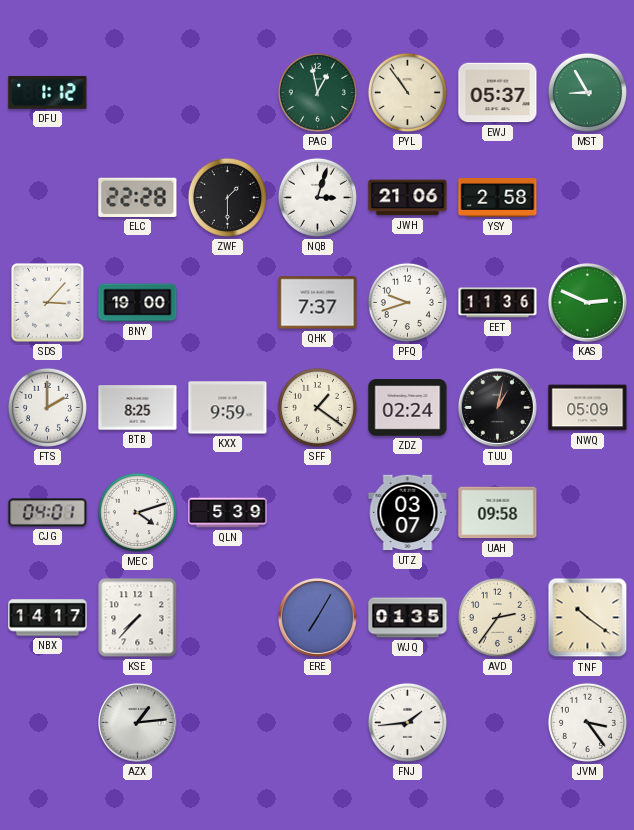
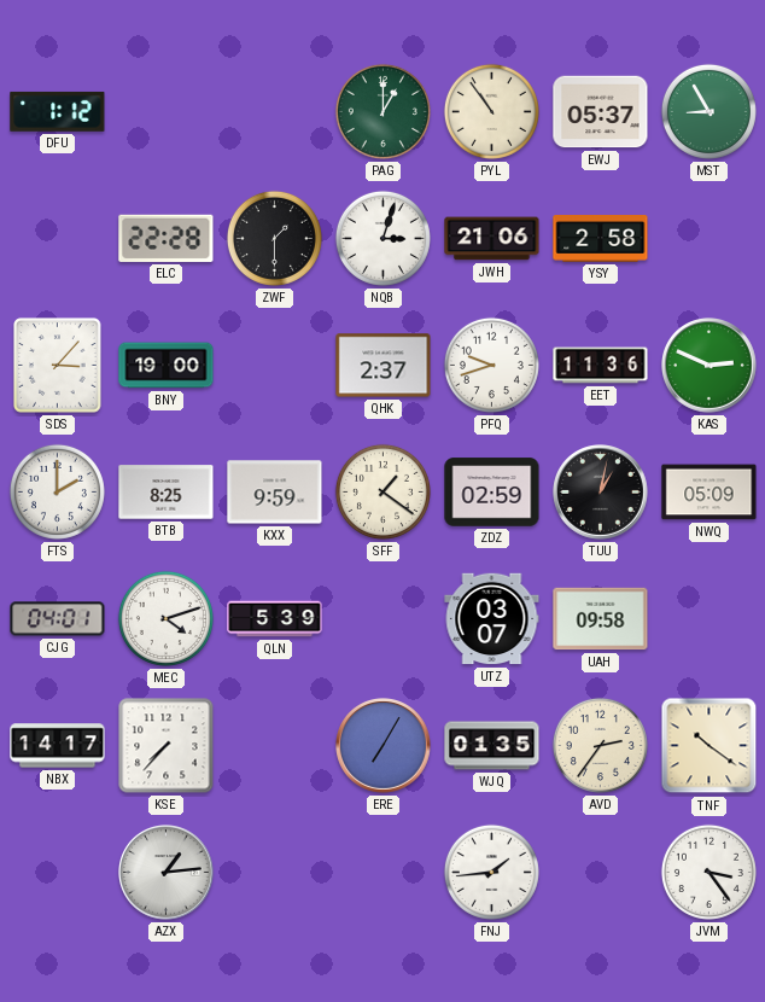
PAG: 12:58 -> 1:00
QHK: 7:37 -> 2:37
ZDZ: 02:24 -> 02:59
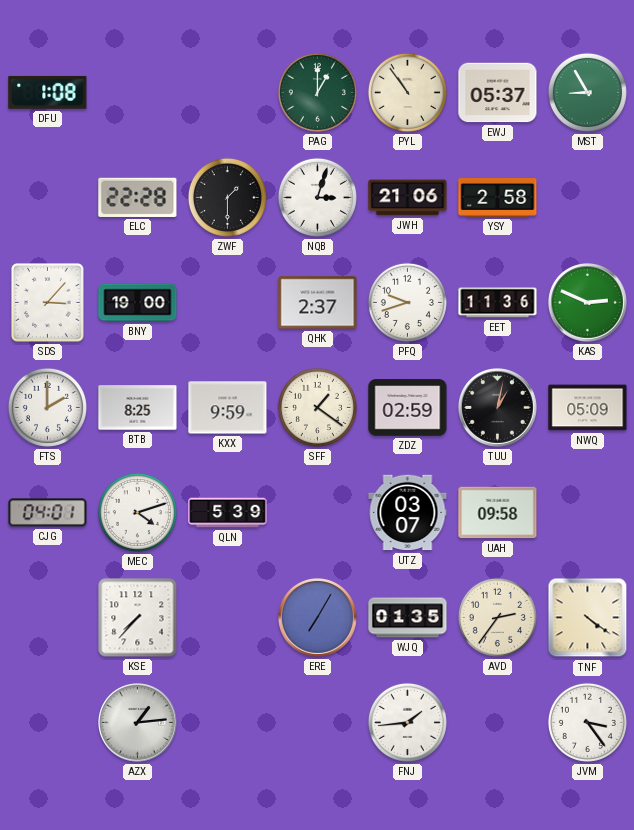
DFU: 1:12 -> 1:08
NBX: 14:17 -> none
TNF: 10:21 -> 4:21
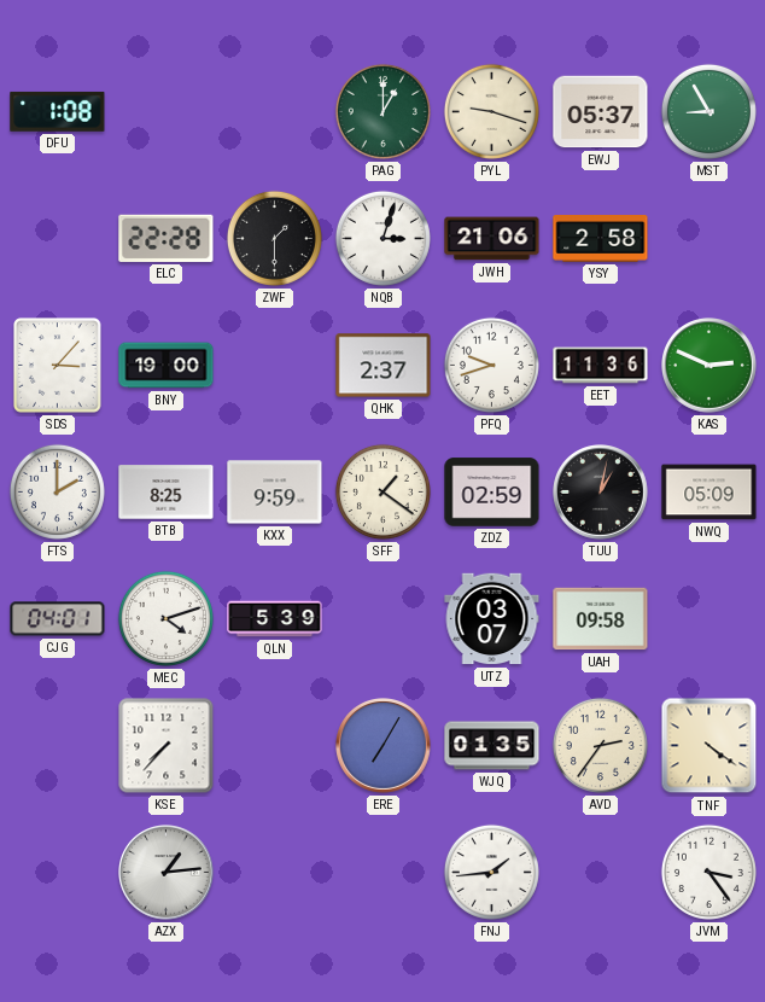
PYL: 10:54 -> 9:18
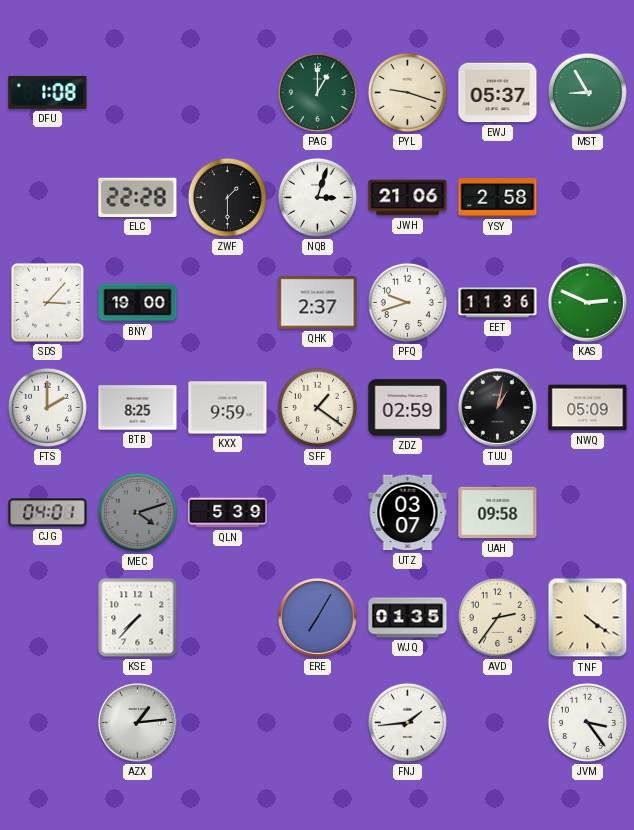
MEC dial: white -> grey
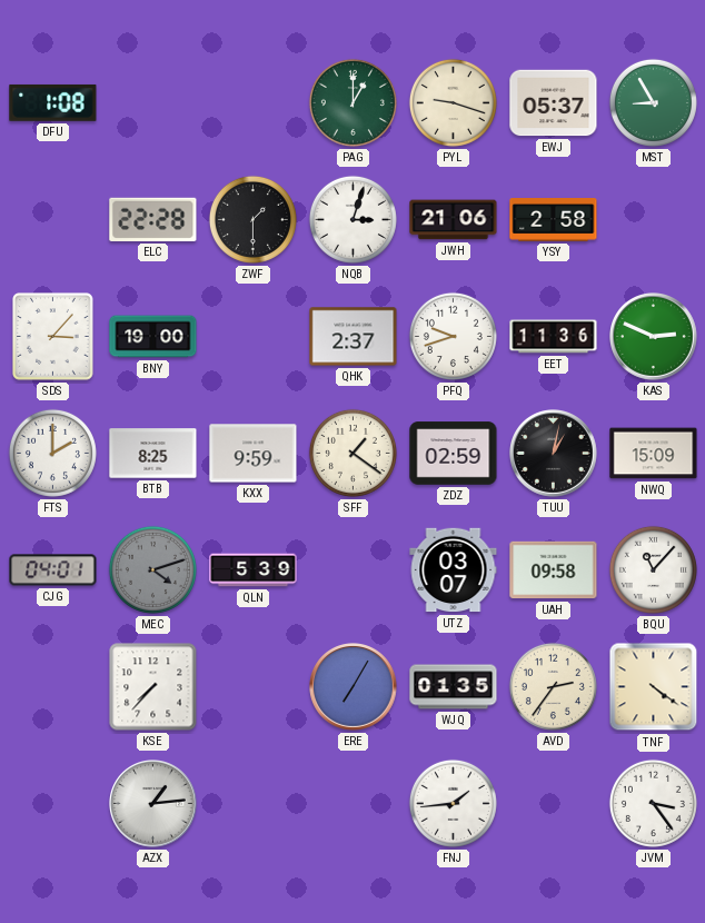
NWQ: 05:09 -> 15:09
BQU: none -> 11:07
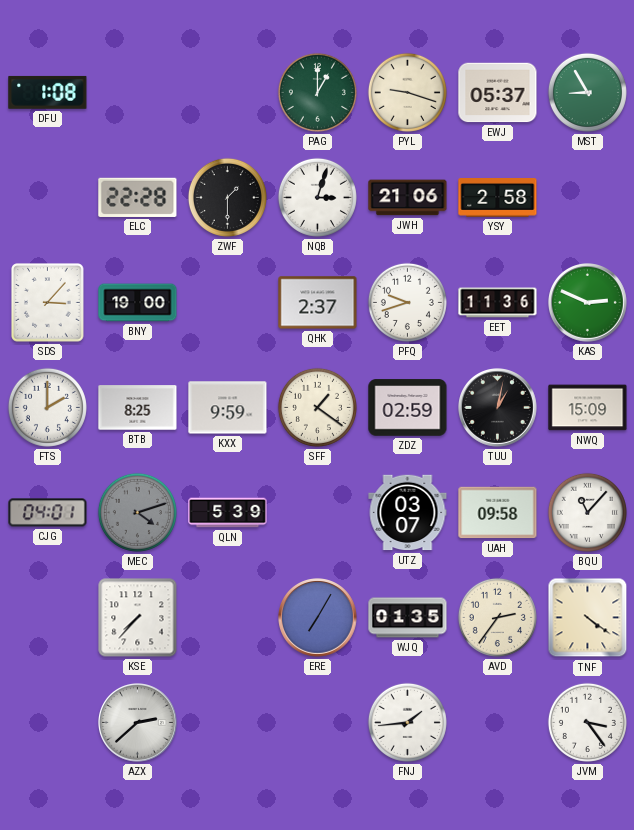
AZX: 1:14 -> 2:38
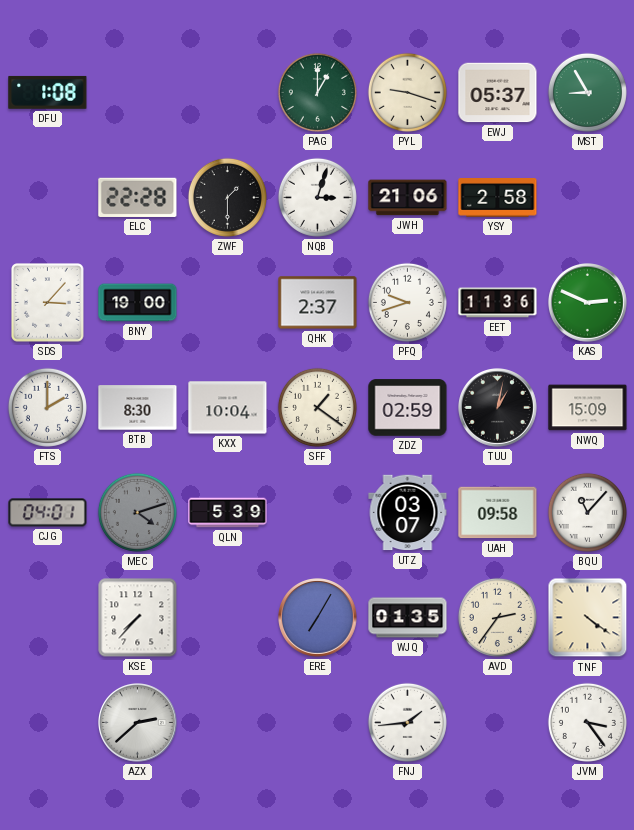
BTB: 8:25 -> 8:30
KXX: 9:59 -> 10:04
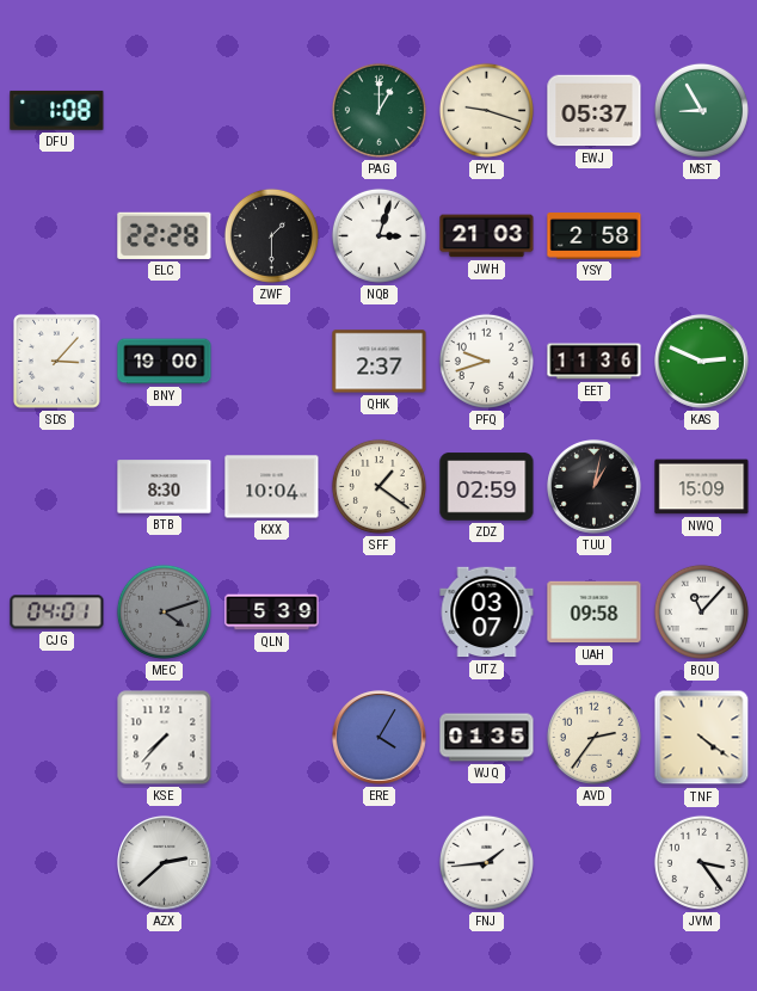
JWH: 21:06 -> 21:03
FTS: 2:00 -> none
ERE: 7:05 -> 4:05
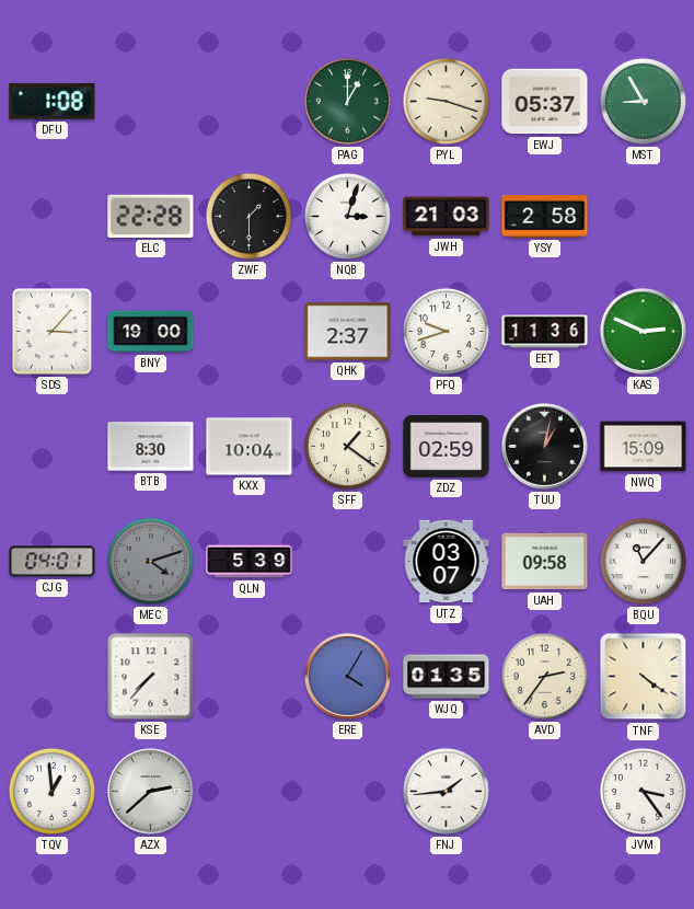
TQV: none -> 12:59
